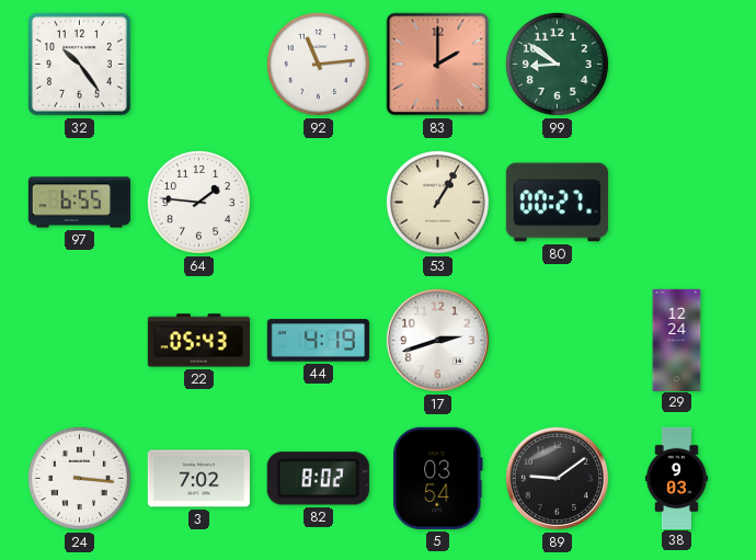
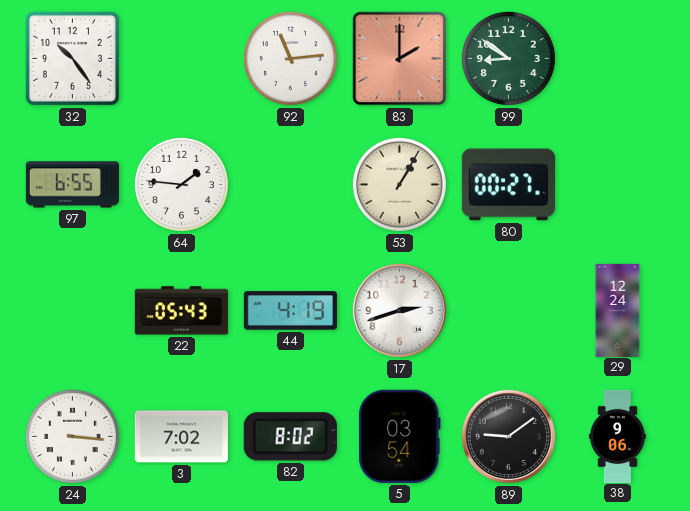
38: 9:03 -> 9:06
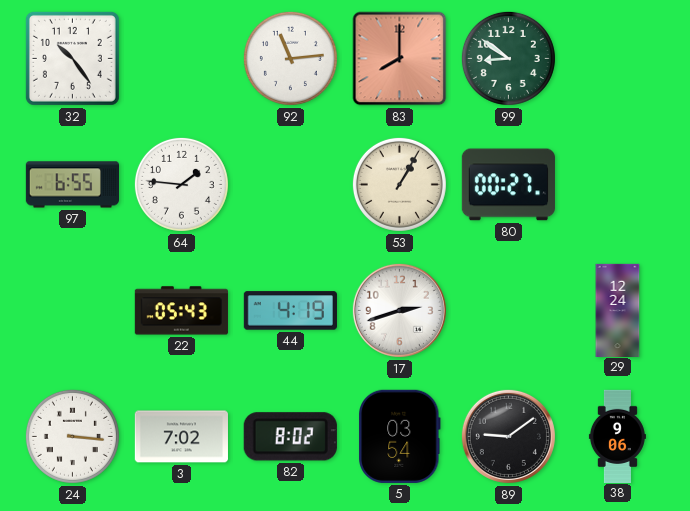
83: 2:00 -> 8:00
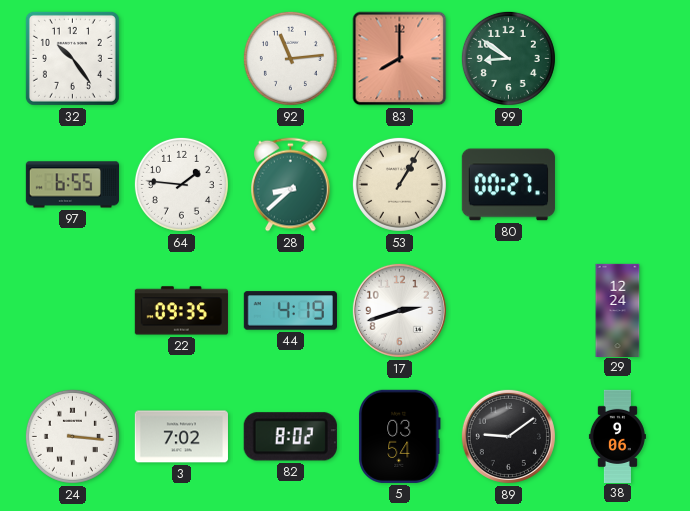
28: none -> 8:38
22: 05:43 -> 09:35
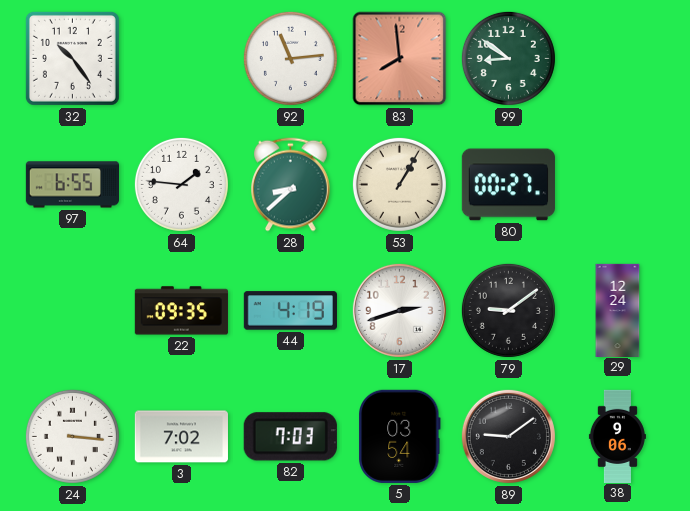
83: 8:00 -> 7:59
79: none -> 9:09
82: 8:02 -> 7:03
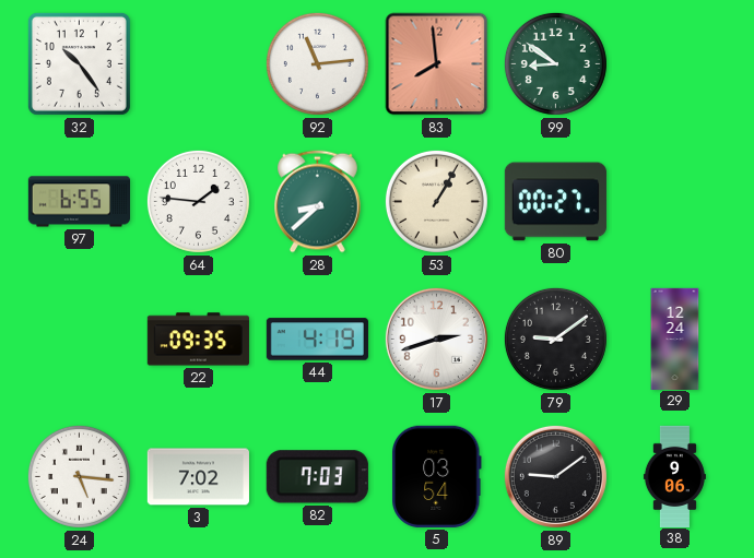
24: 3:16 -> 5:16
